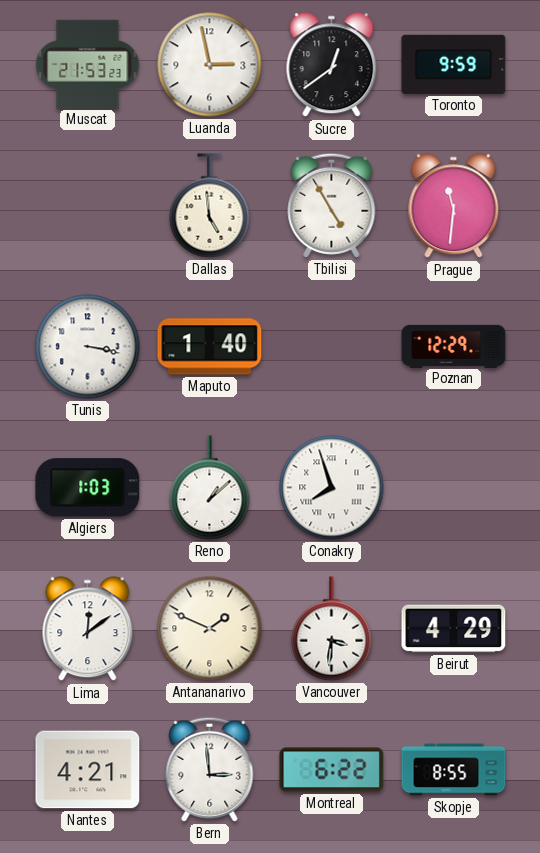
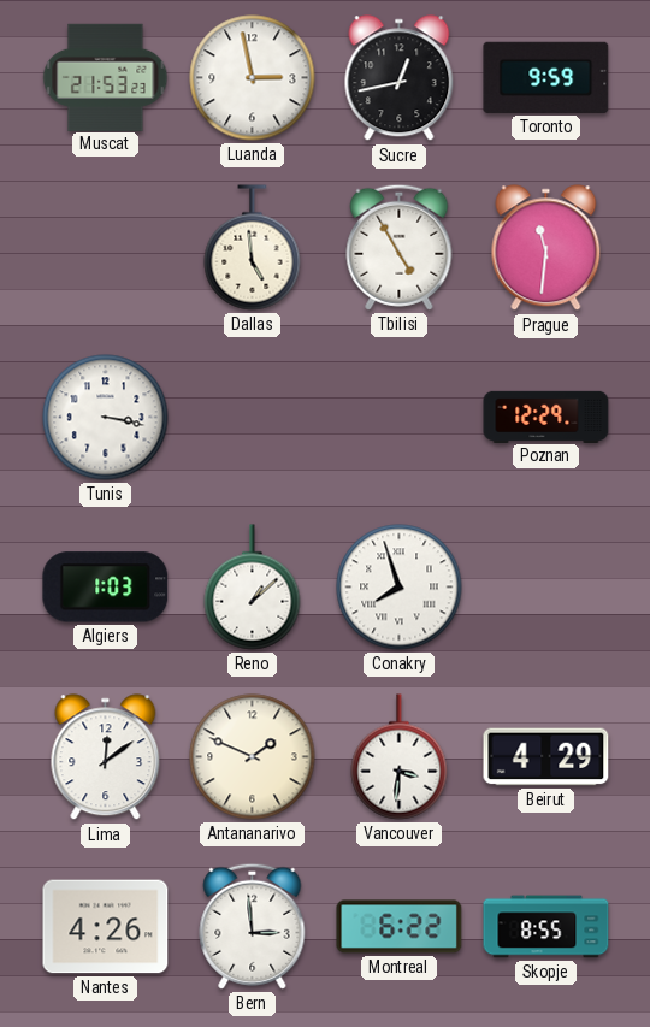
Sucre: 12:39 -> 12:43
Maputo: 1:40 -> none
Nantes: 4:21 -> 4:26
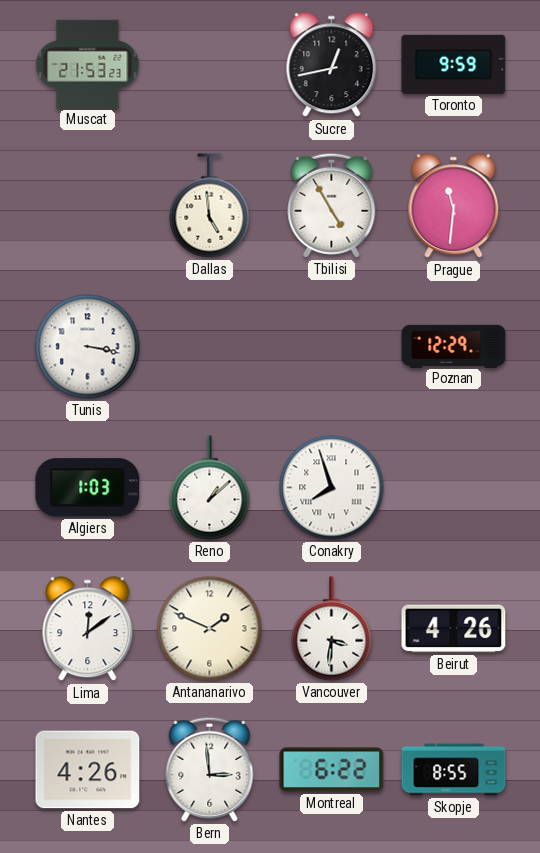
Luanda: 2:58 -> none
Beirut: 4:29 -> 4:26
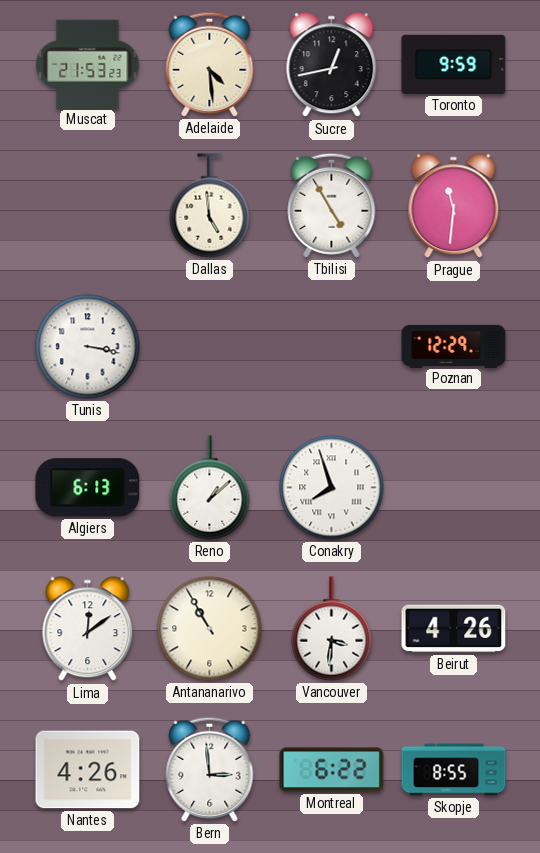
Adelaide: none -> 4:29
Algiers: 1:03 -> 6:13
Antananarivo: 1:49 -> 10:55
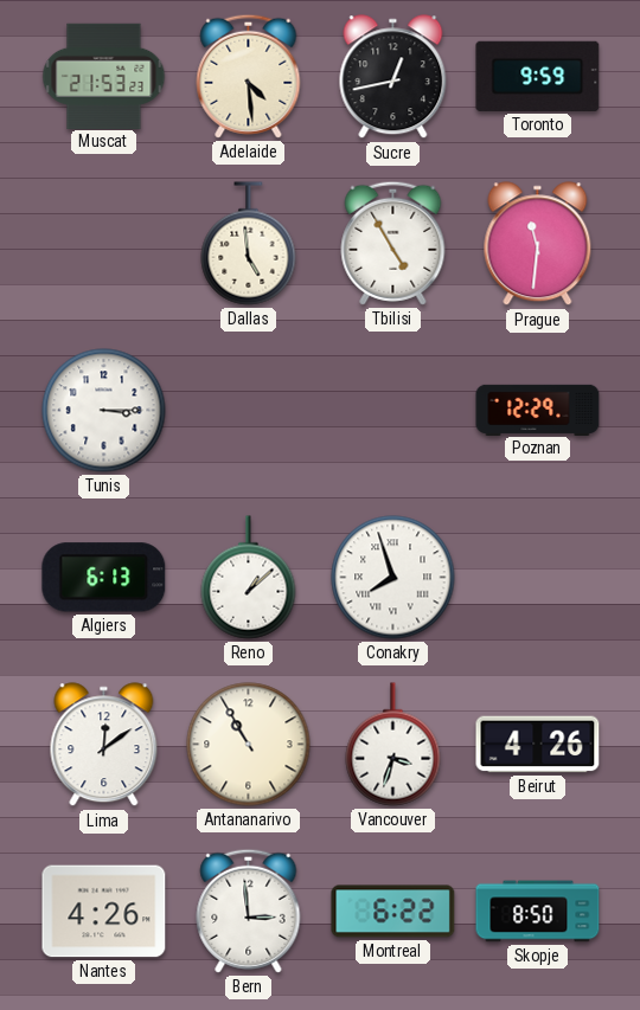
Tunis: 3:17 -> 3:15
Vancouver: 3:31 -> 3:33
Skopje: 8:55 -> 8:50
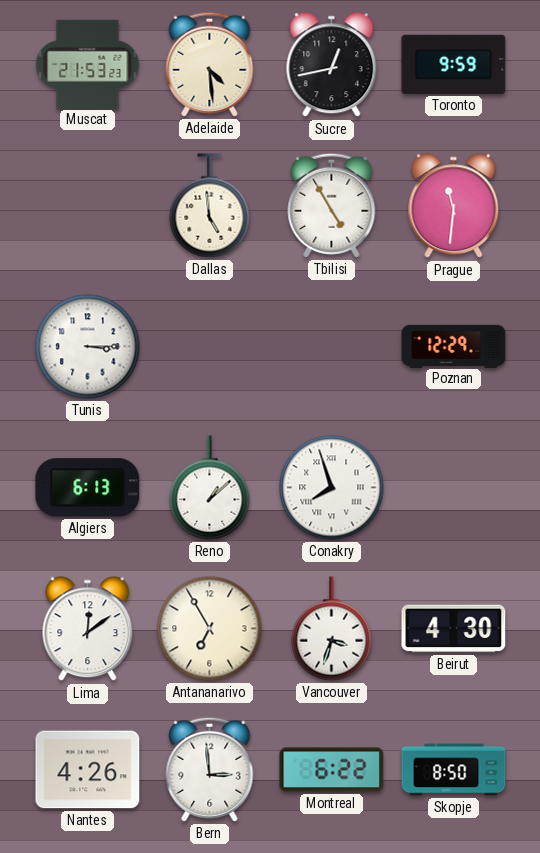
Antananarivo: 10:55 -> 6:55
Beirut: 4:26 -> 4:30
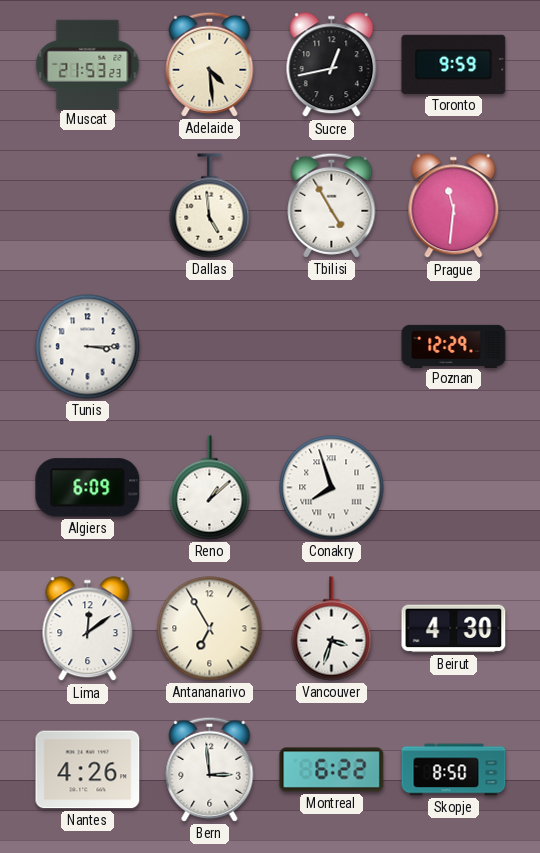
Algiers: 6:13 -> 6:09
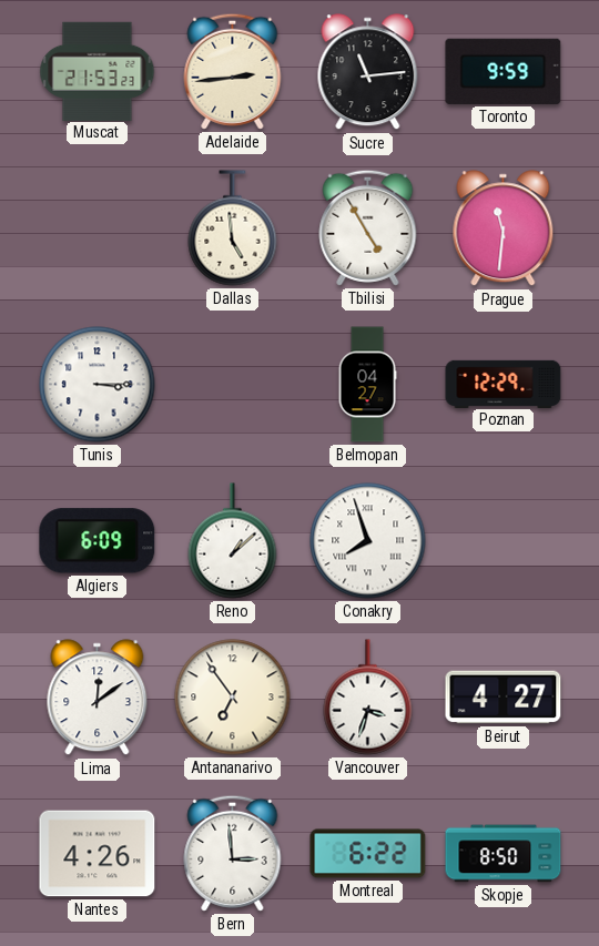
Adelaide: 4:29 -> 2:44
Sucre: 12:43 -> 11:14
Belmopan: none -> 04:27
Antananarivo: 6:55 -> 6:54
Beirut: 4:30 -> 4:27
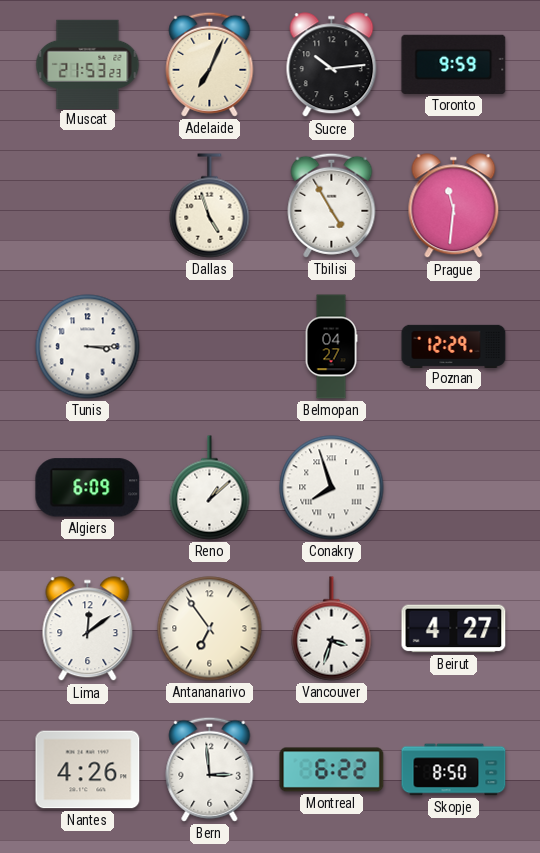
Adelaide: 2:44 -> 7:04
Sucre: 11:14 -> 10:14
Dallas: 4:59 -> 4:57
